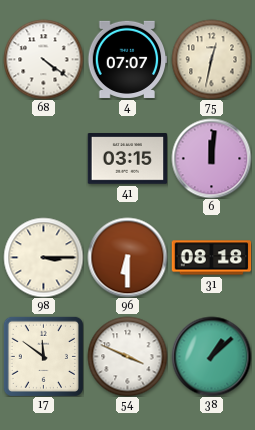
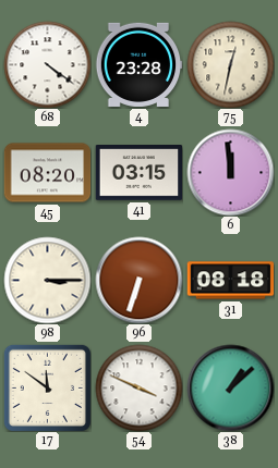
4: 07:07 -> 23:28
45: none -> 08:20
6: 12:01 -> 11:59
96: 6:30 -> 6:33
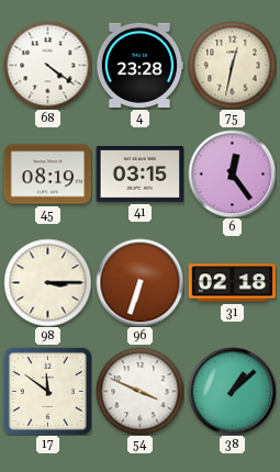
45: 08:20 -> 08:19
6: 11:59 -> 12:24
31: 08:18 -> 02:18
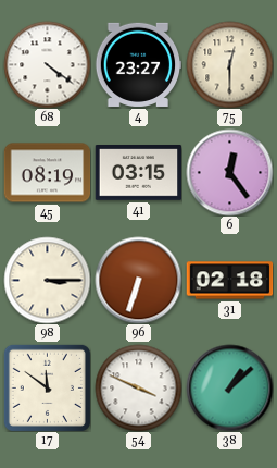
4: 23:28 -> 23:27
75: 12:32 -> 12:30
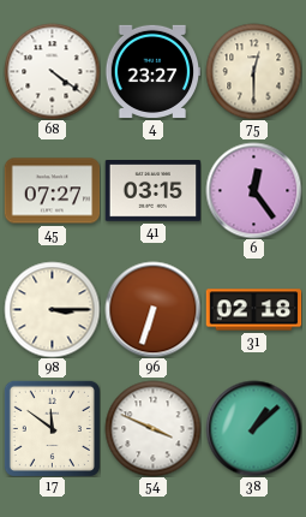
45: 08:19 -> 07:27
